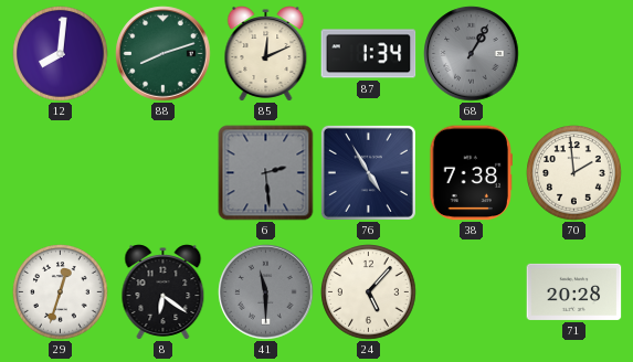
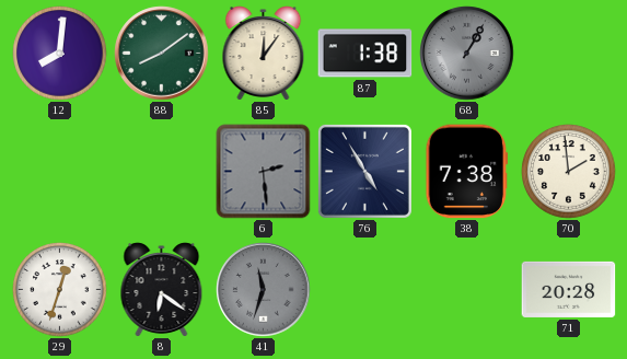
88: 8:12 -> 8:09
85: 12:11 -> 12:06
87: 1:34 -> 1:38
41: 11:30 -> 11:33
24: 5:07 -> none
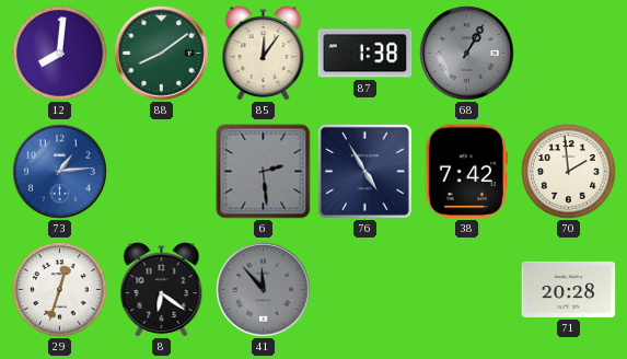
73: none -> 1:14
38: 7:38 -> 7:42
41: 11:33 -> 11:53
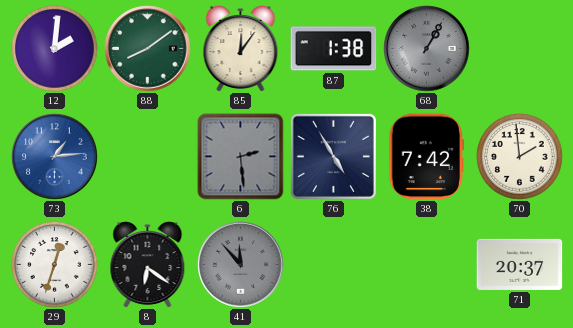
12: 8:01 -> 2:01
71: 20:28 -> 20:37
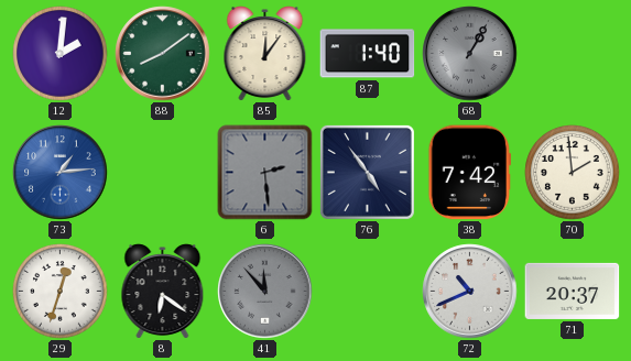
87: 1:38 -> 1:40
76: 4:55 -> 4:54
72: none -> 10:41
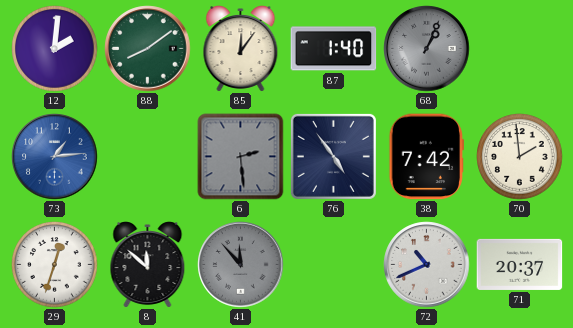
68: 1:05 -> 1:04
8: 6:21 -> 11:52
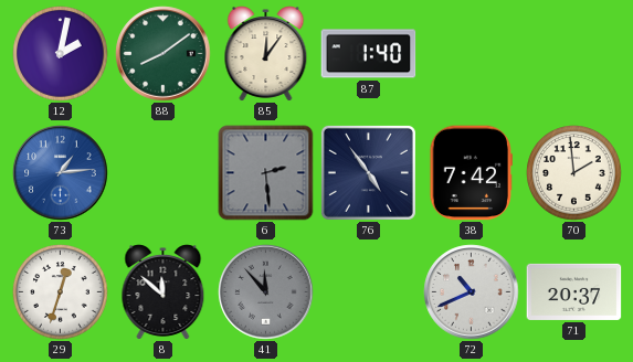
12: 2:01 -> 2:02
68: 1:04 -> none
